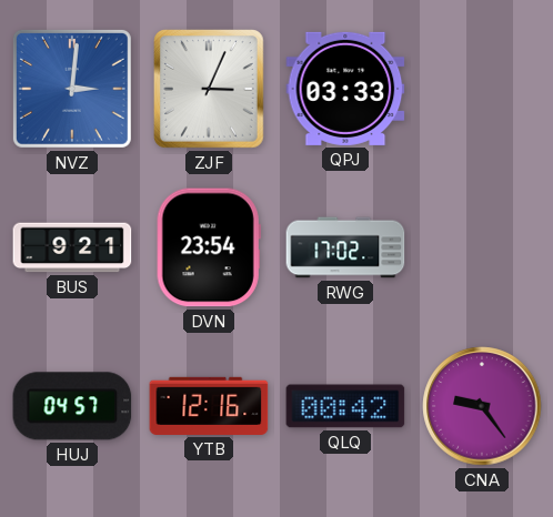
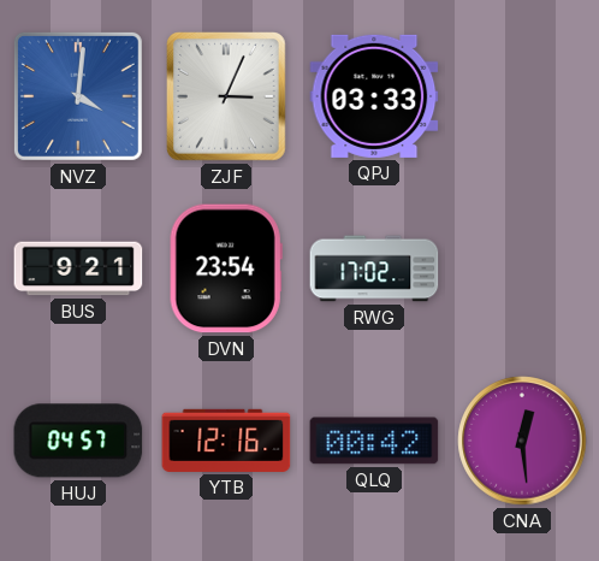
NVZ: 3:01 -> 4:01
CNA: 9:24 -> 12:29
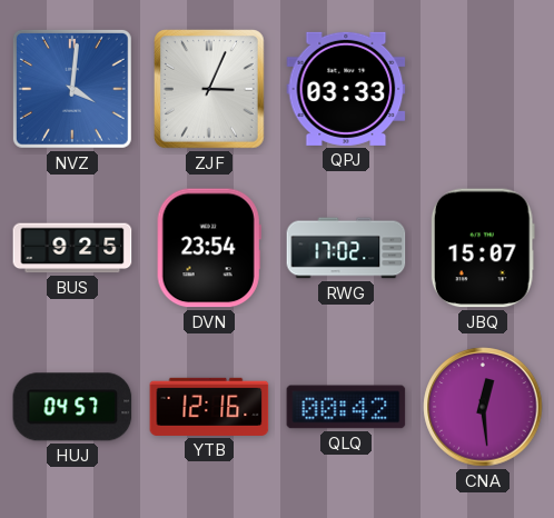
BUS: 9:21 -> 9:25
JBQ: none -> 15:07
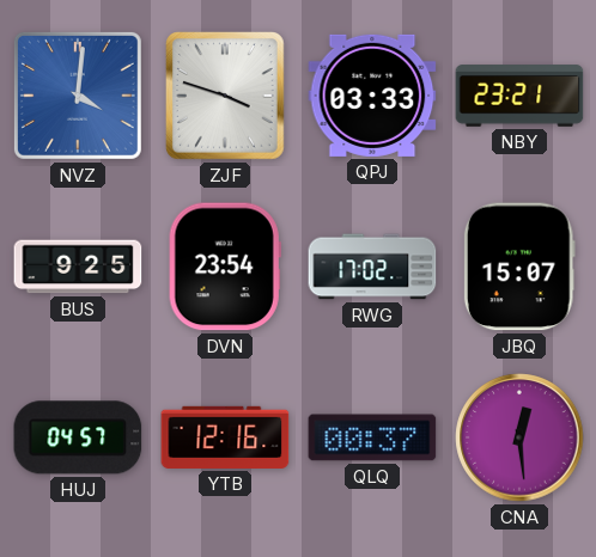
ZJF: 3:04 -> 3:48
NBY: none -> 23:21
QLQ: 00:42 -> 00:37
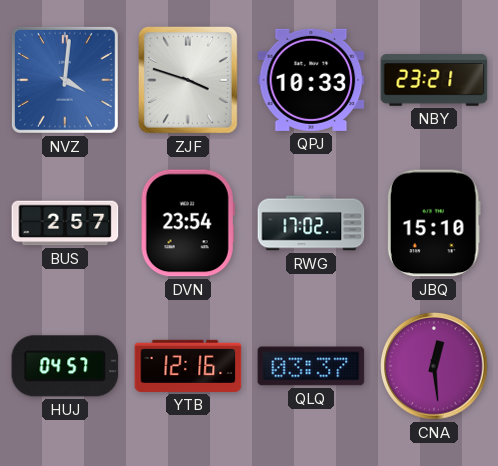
QPJ: 03:33 -> 10:33
BUS: 9:25 -> 2:57
JBQ: 15:07 -> 15:10
QLQ: 00:37 -> 03:37
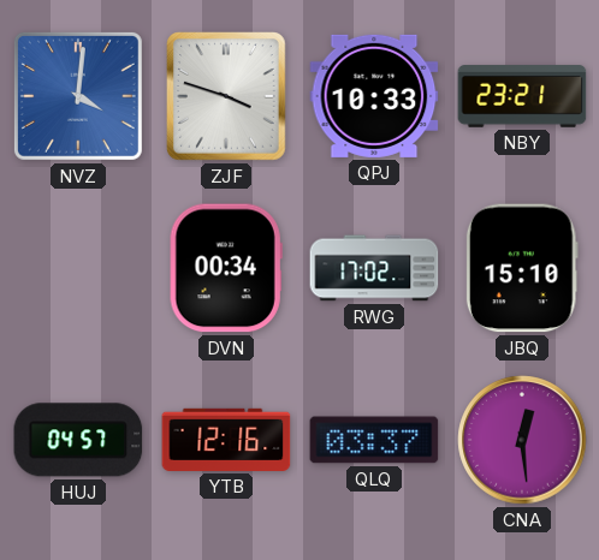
BUS: 2:57 -> none
DVN: 23:54 -> 00:34
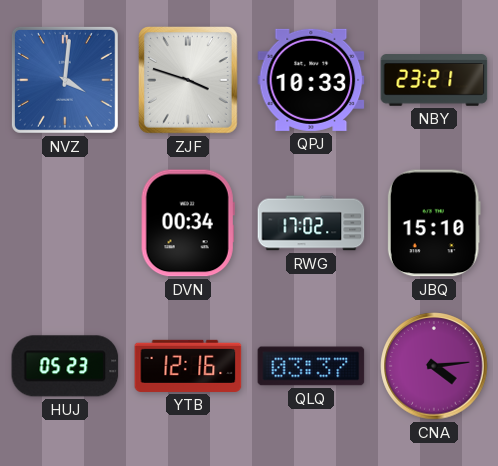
HUJ: 04:57 -> 05:23
CNA: 12:29 -> 4:14
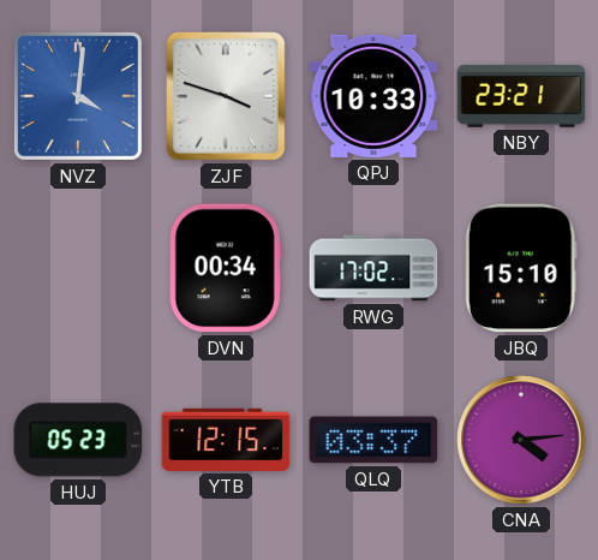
YTB: 12:16 -> 12:15
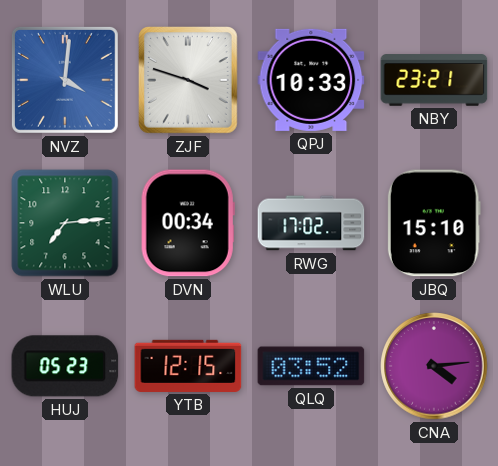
WLU: none -> 7:14
QLQ: 03:37 -> 03:52
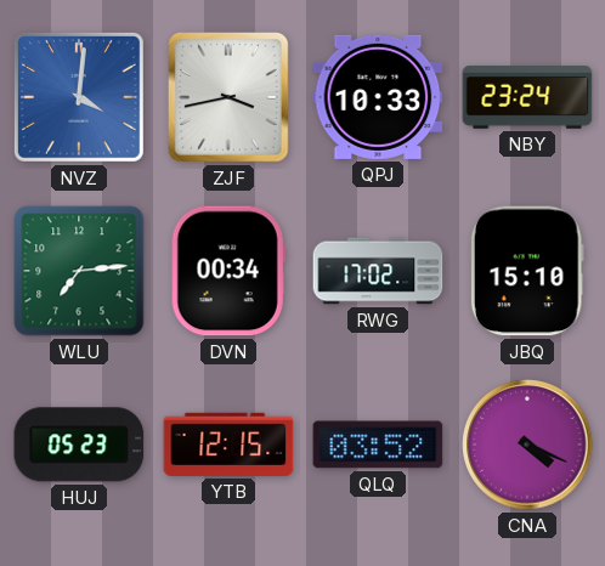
ZJF: 3:48 -> 3:43
NBY: 23:21 -> 23:24
CNA: 4:14 -> 4:19
